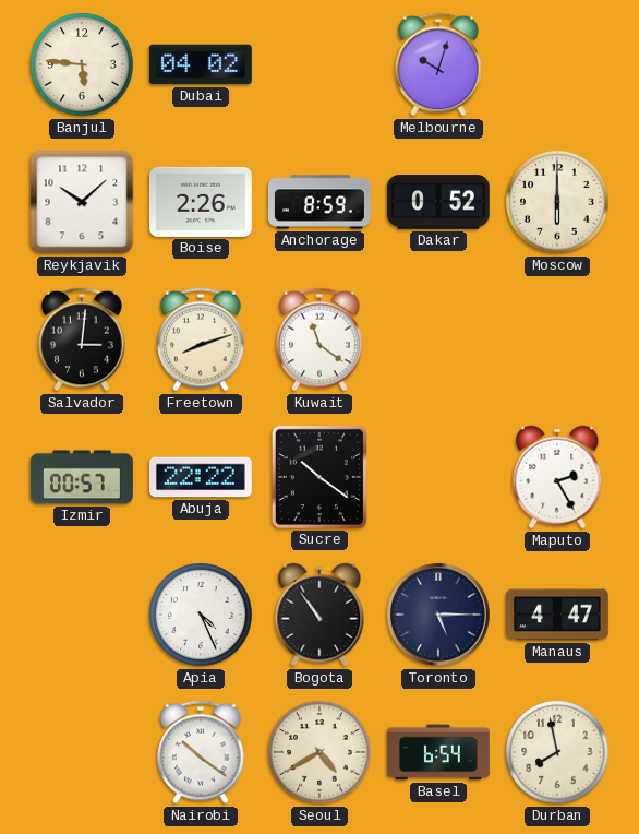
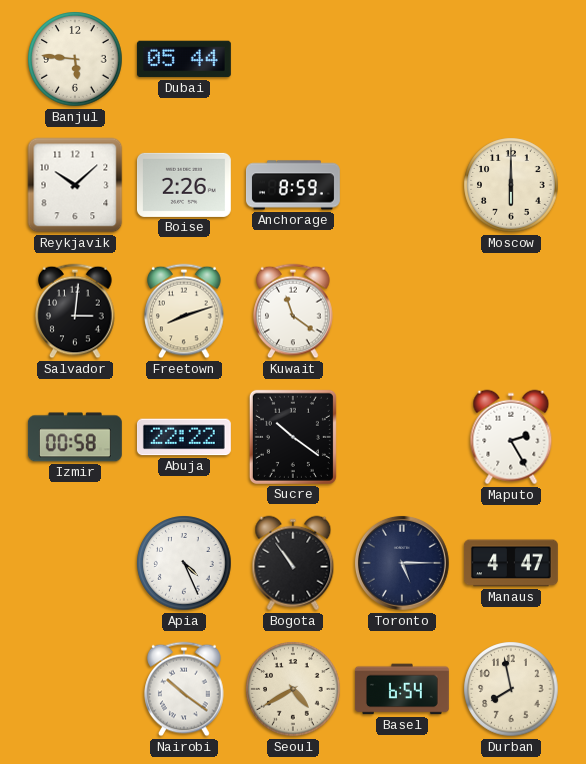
Dubai: 04:02 -> 05:44
Melbourne: 10:03 -> none
Dakar: 0:52 -> none
Izmir: 00:57 -> 00:58
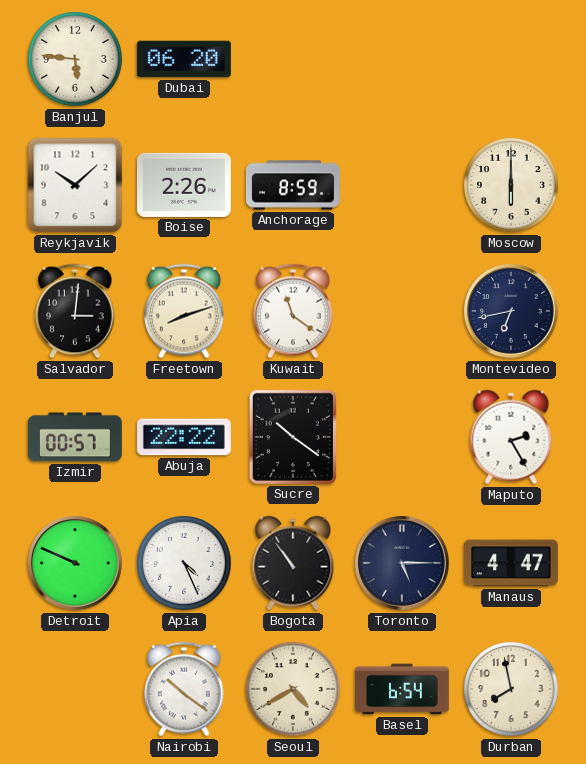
Dubai: 05:44 -> 06:20
Montevideo: none -> 6:43
Izmir: 00:58 -> 00:57
Detroit: none -> 9:49
